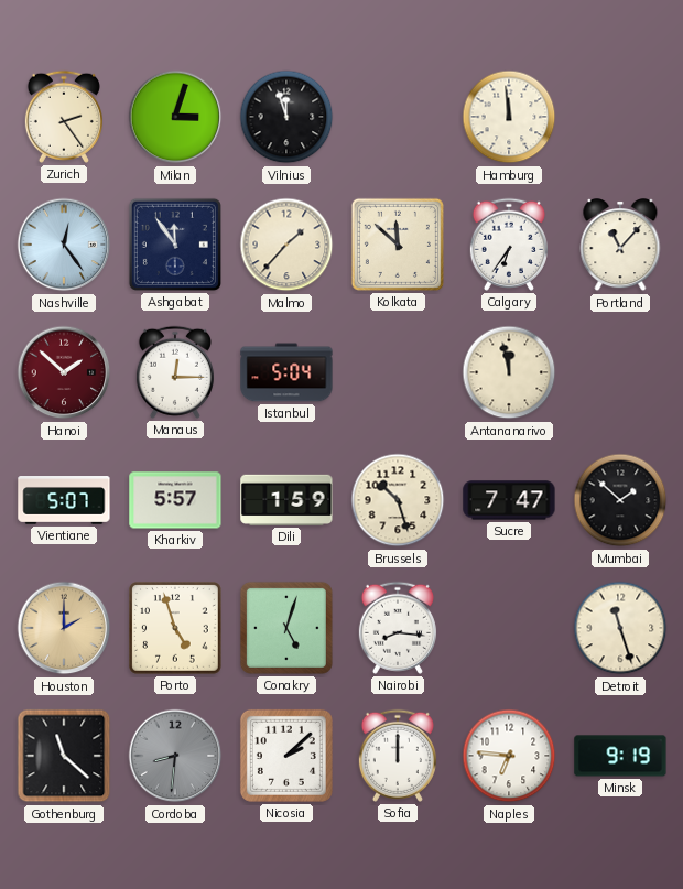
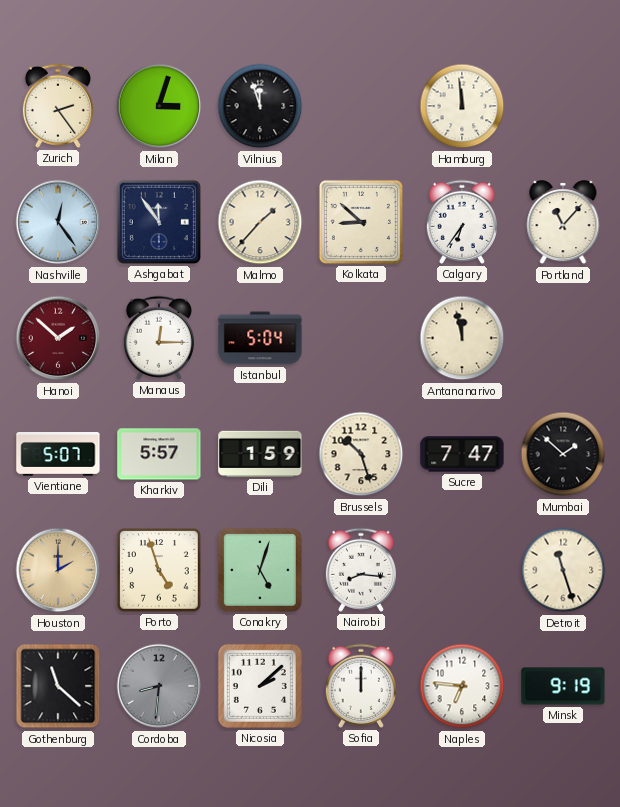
Kolkata: 11:52 -> 8:52
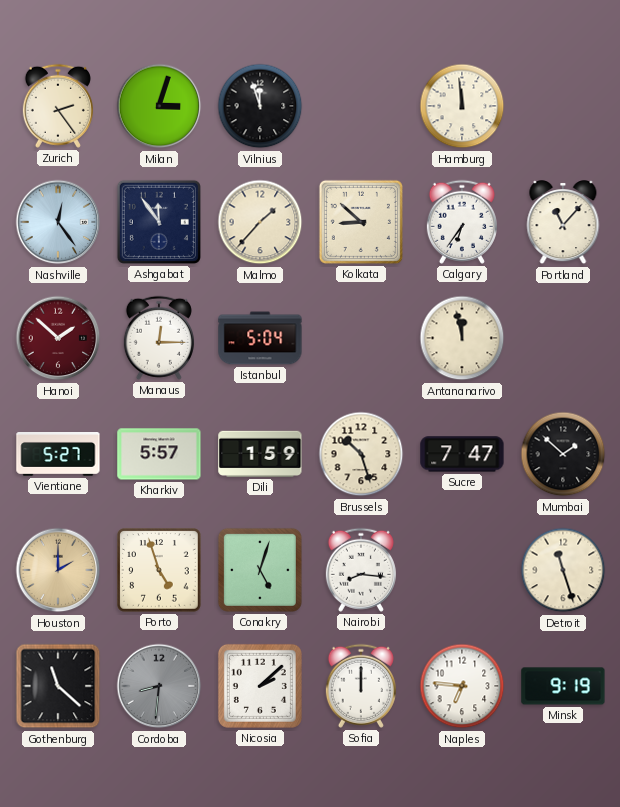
Vientiane: 5:07 -> 5:27
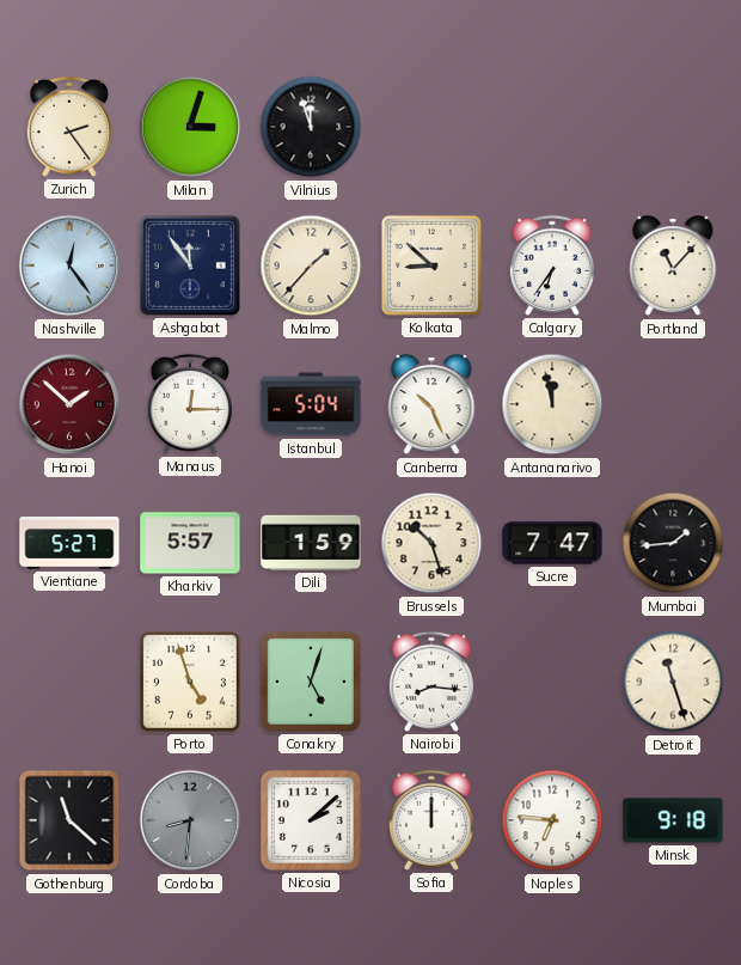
Hamburg: 11:59 -> none
Canberra: none -> 10:26
Mumbai: 1:52 -> 1:44
Houston: 2:00 -> none
Minsk: 9:19 -> 9:18
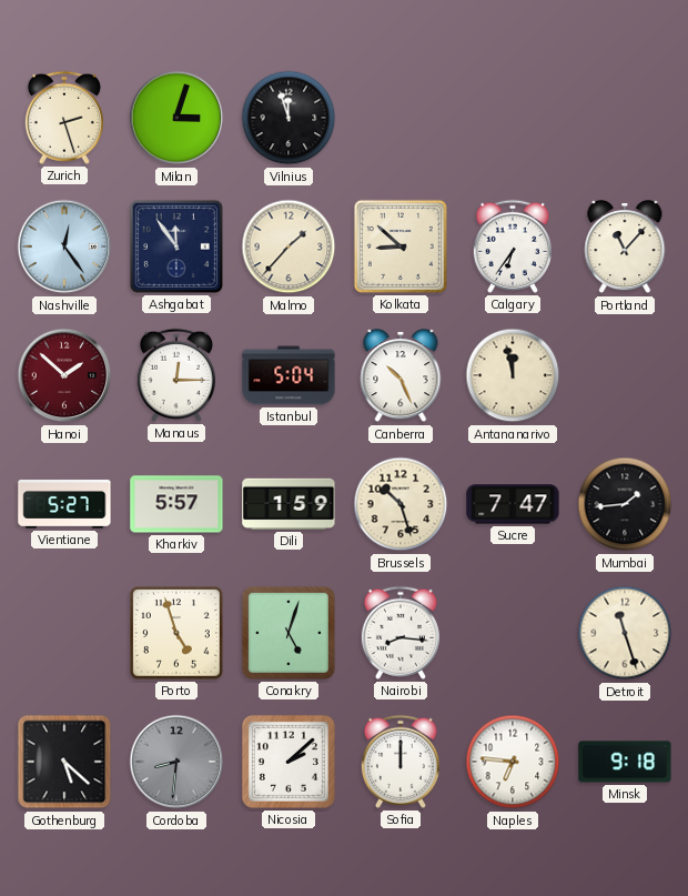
Zurich: 2:24 -> 2:27
Gothenburg: 11:22 -> 5:22
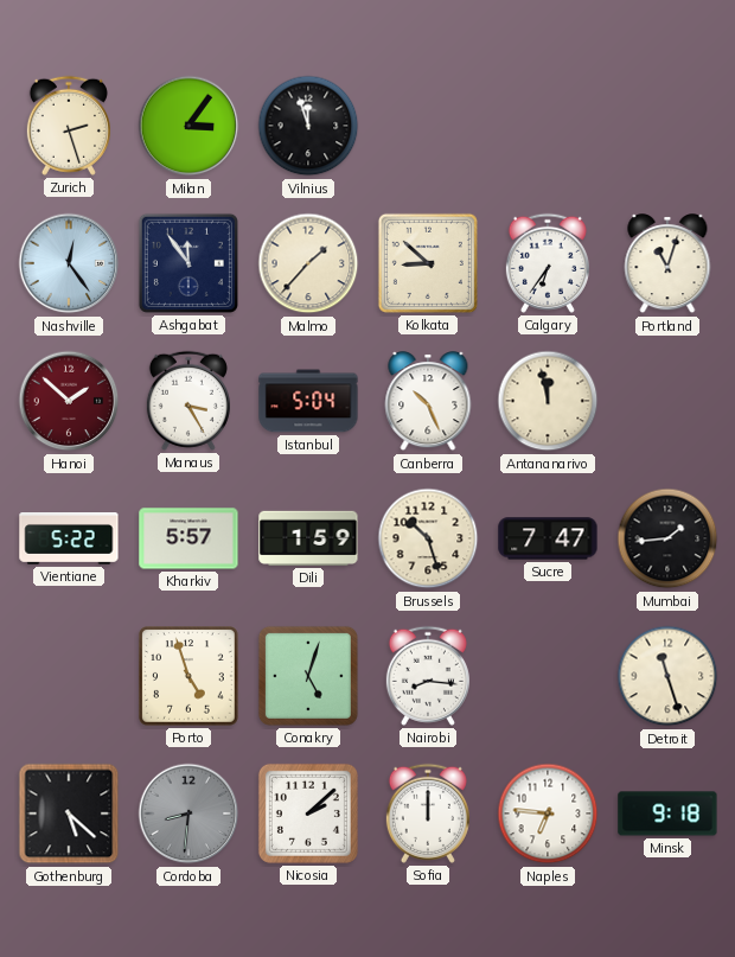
Milan: 3:03 -> 3:06
Portland: 11:07 -> 11:03
Manaus: 12:15 -> 3:25
Vientiane: 5:27 -> 5:22
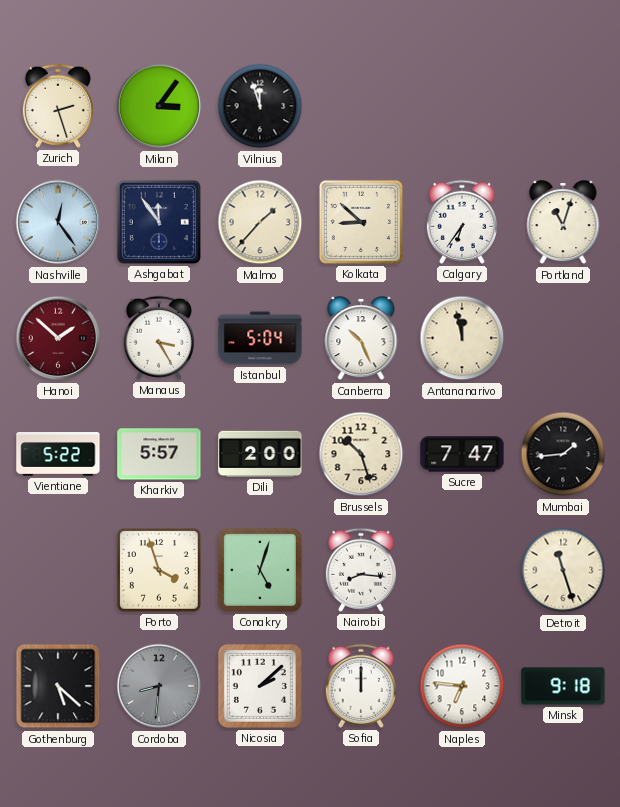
Dili: 1:59 -> 2:00
Porto: 4:57 -> 3:57
